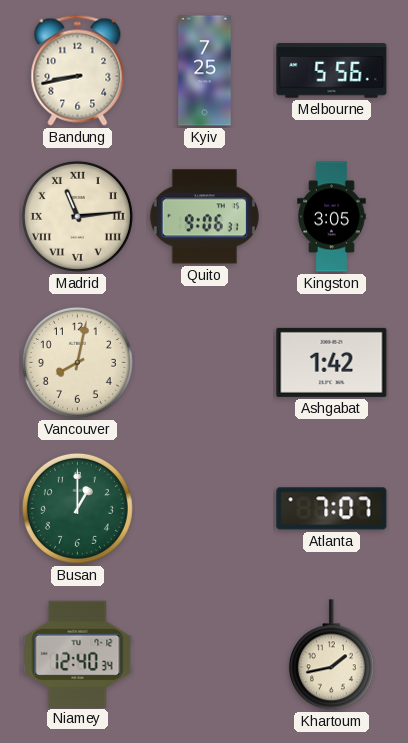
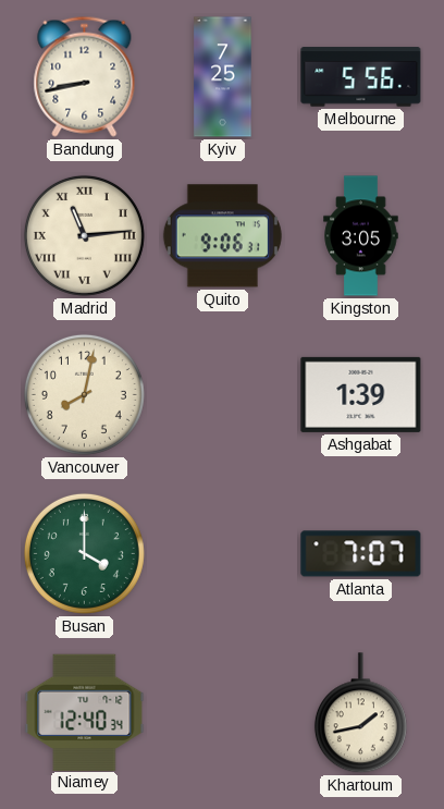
Ashgabat: 1:42 -> 1:39
Busan: 1:00 -> 4:00
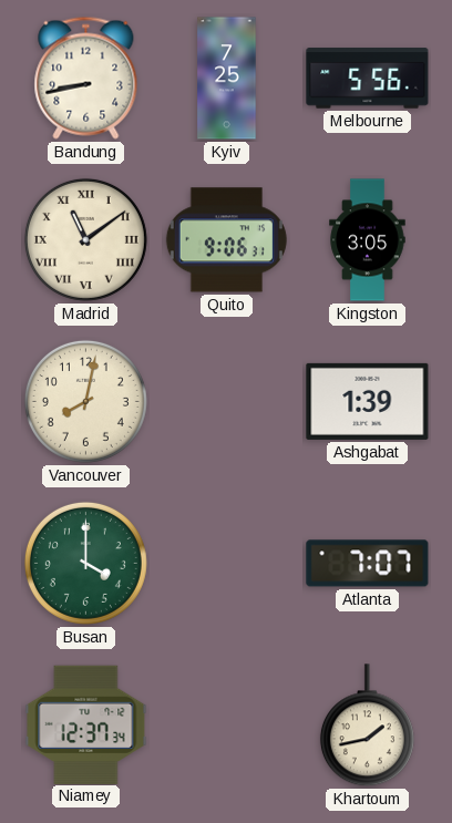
Madrid: 11:14 -> 11:09
Niamey: 12:40 -> 12:37
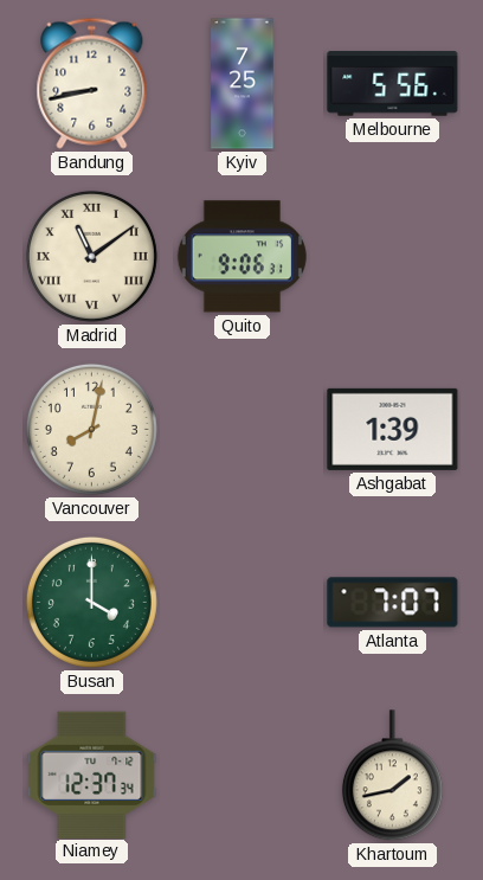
Kingston: 3:05 -> none
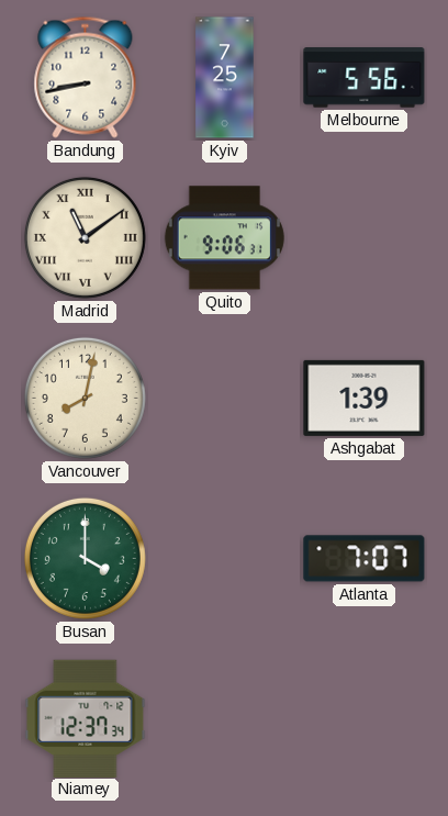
Khartoum: 1:43 -> none
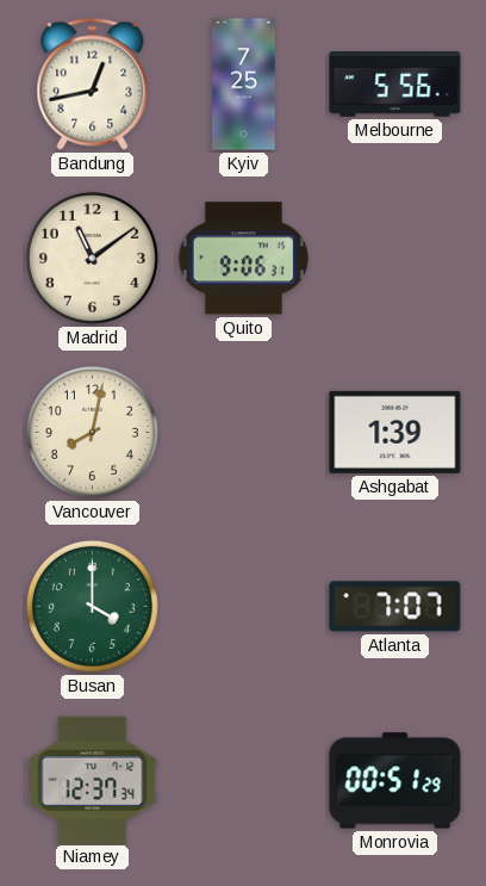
Bandung: 8:43 -> 12:43
Madrid numerals: Roman -> Arabic
Monrovia: none -> 00:51
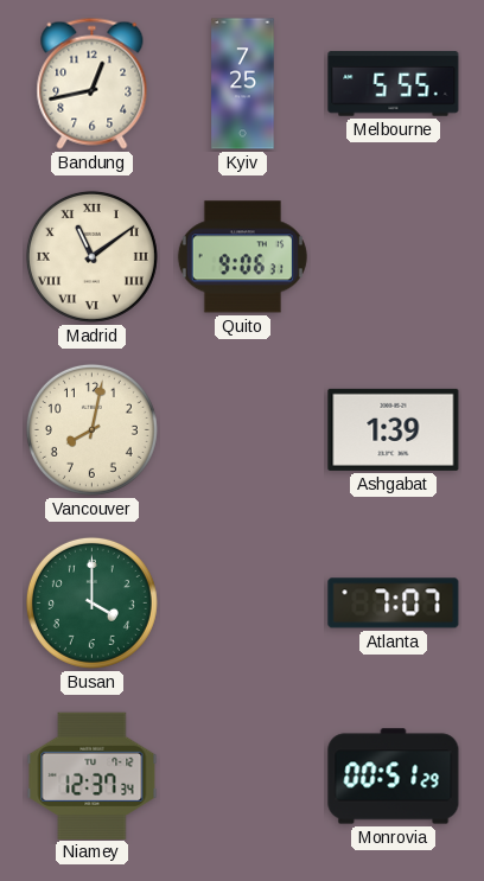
Melbourne: 5:56 -> 5:55
Madrid numerals: Arabic -> Roman
